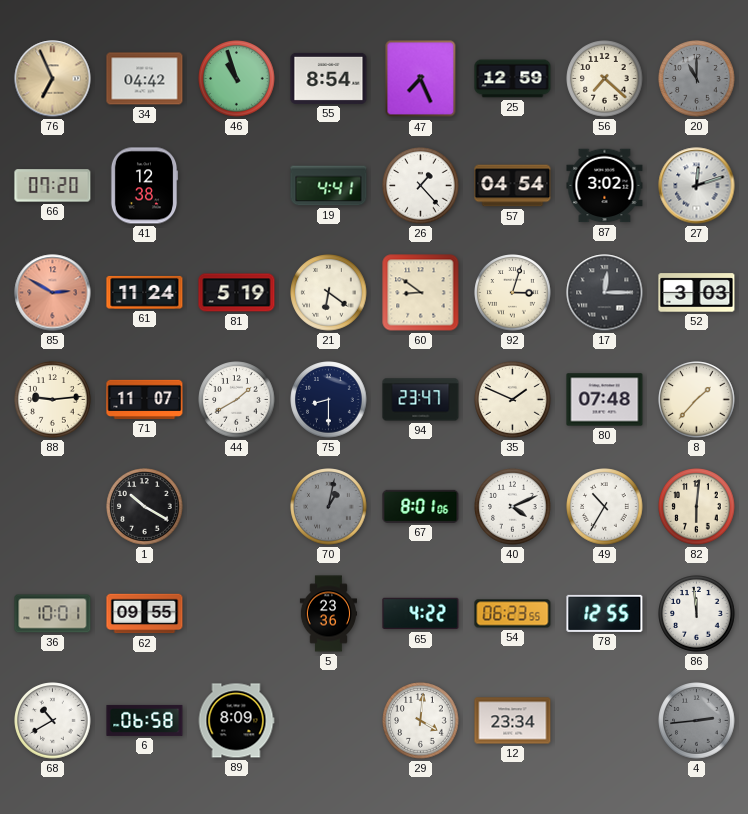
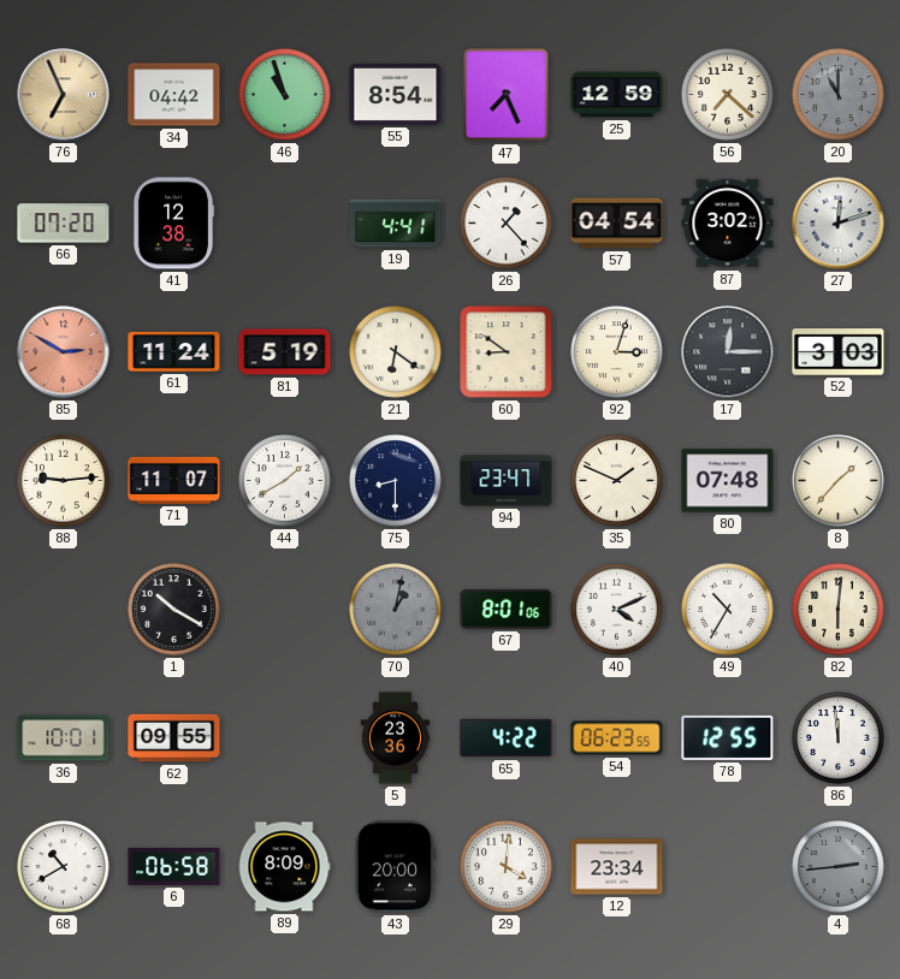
43: none -> 20:00
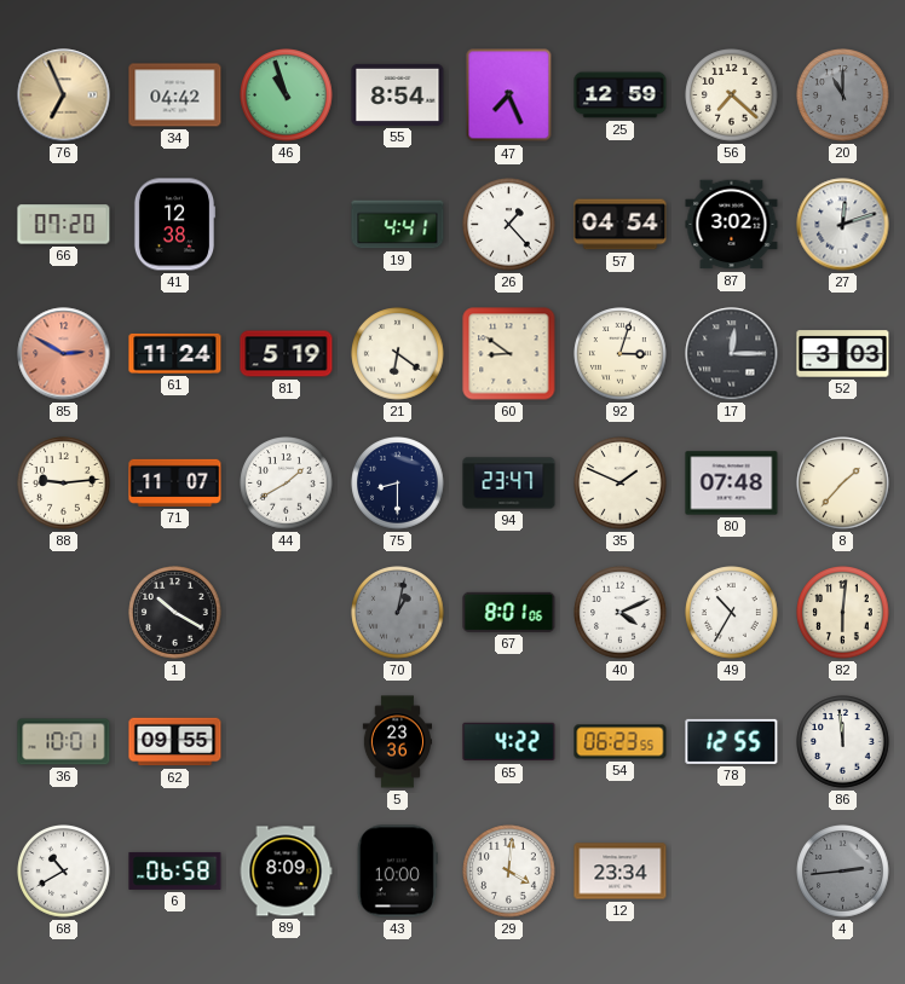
43: 20:00 -> 10:00
